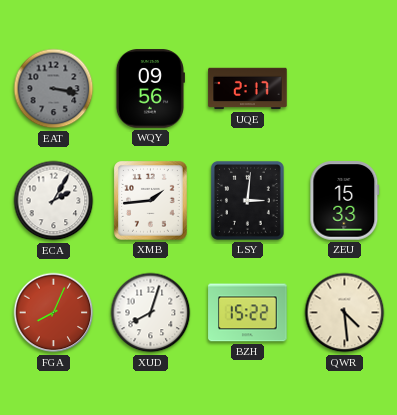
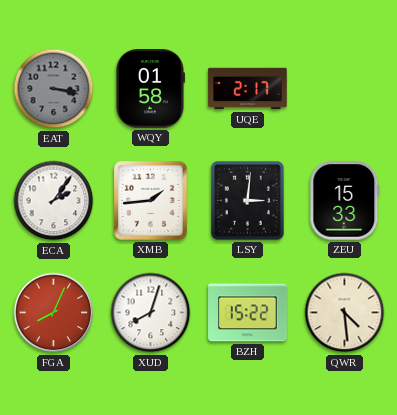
WQY: 09:56 -> 01:58
ECA: 2:05 -> 2:06
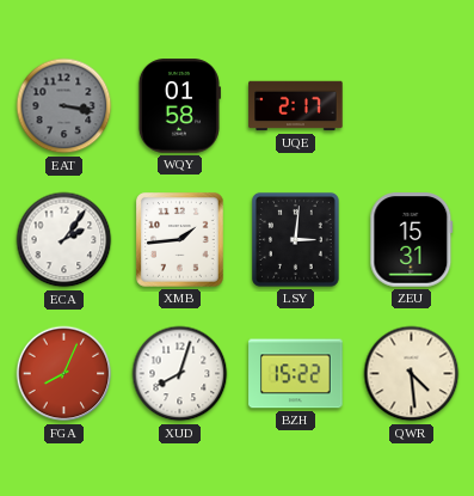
ZEU: 15:33 -> 15:31
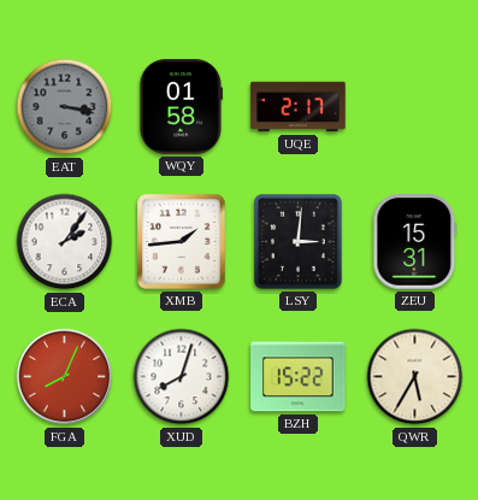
QWR: 4:29 -> 5:35
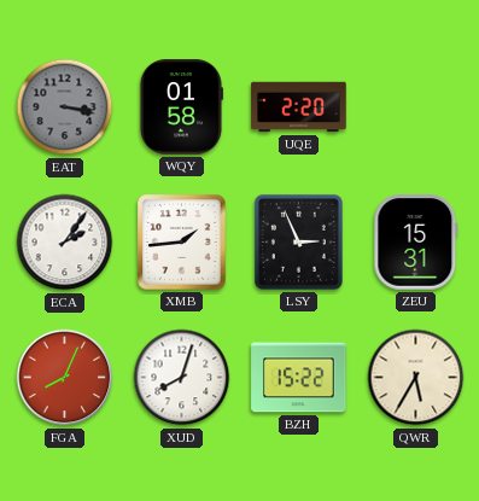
UQE: 2:17 -> 2:20
LSY: 3:01 -> 2:56
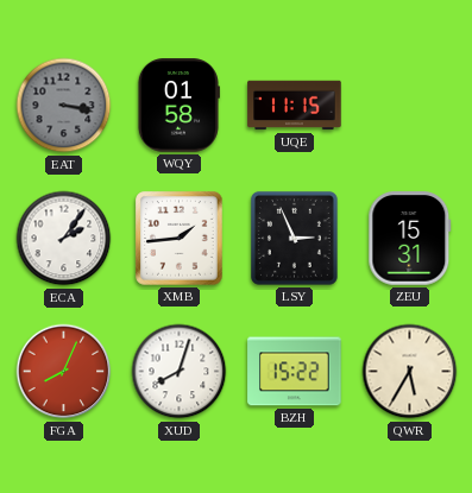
UQE: 2:20 -> 11:15
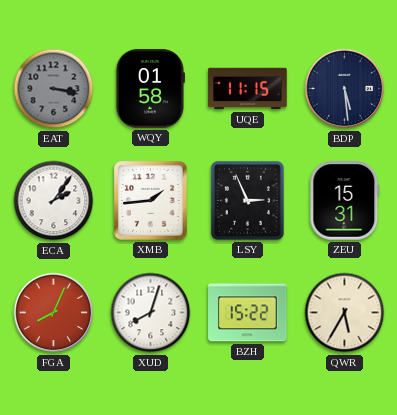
BDP: none -> 5:29
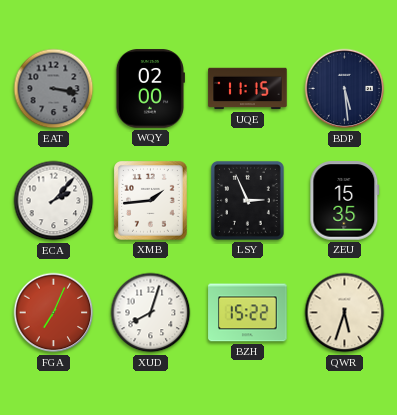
WQY: 01:58 -> 02:00
ECA: 2:06 -> 2:07
ZEU: 15:31 -> 15:35
FGA: 8:04 -> 7:04
QWR: 5:35 -> 5:33
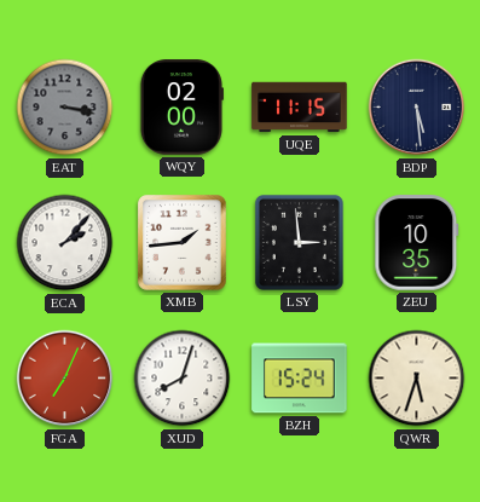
LSY: 2:56 -> 2:59
ZEU: 15:35 -> 10:35
BZH: 15:22 -> 15:24
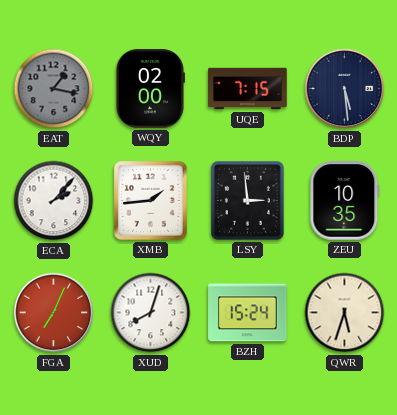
EAT: 3:17 -> 1:17
UQE: 11:15 -> 7:15
